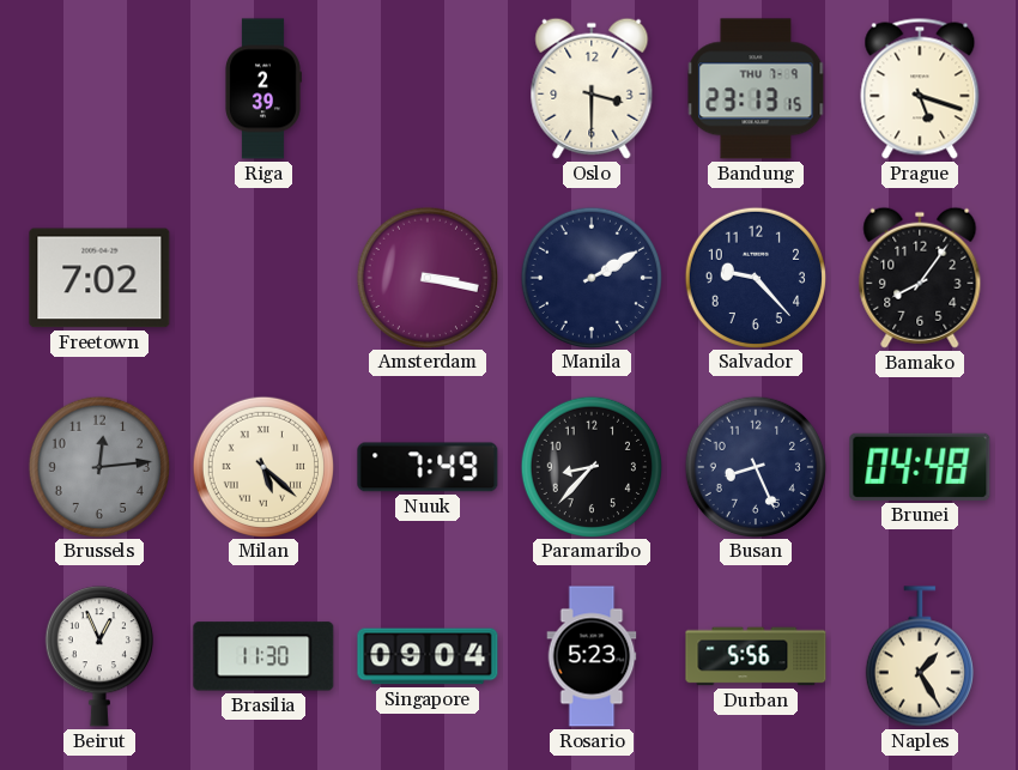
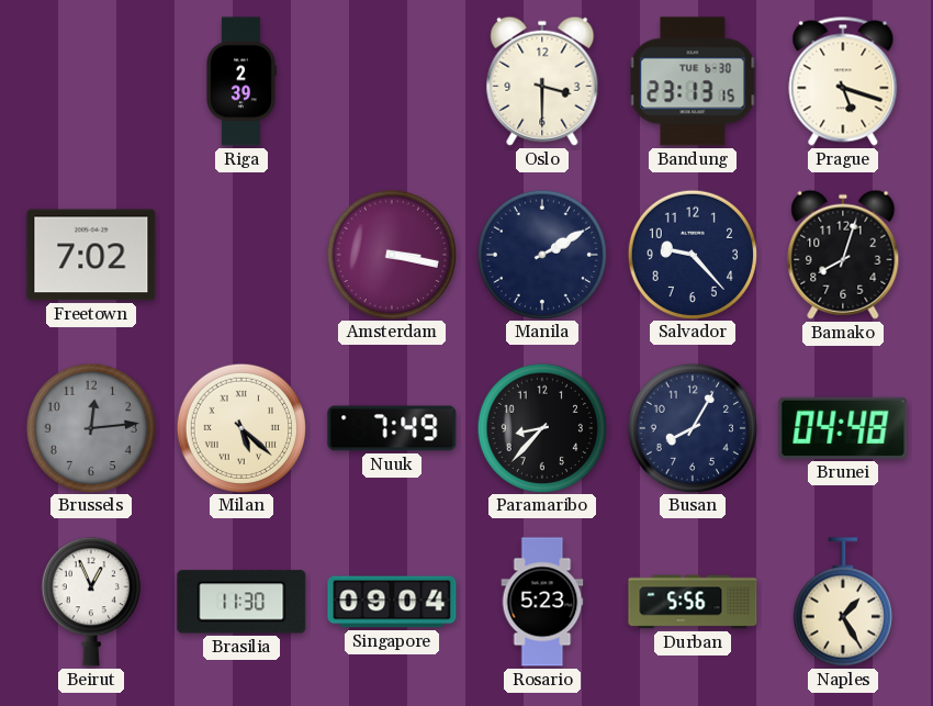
Bandung date: THU 7-9 -> TUE 6-30
Bamako: 8:06 -> 8:03
Busan: 8:26 -> 8:05
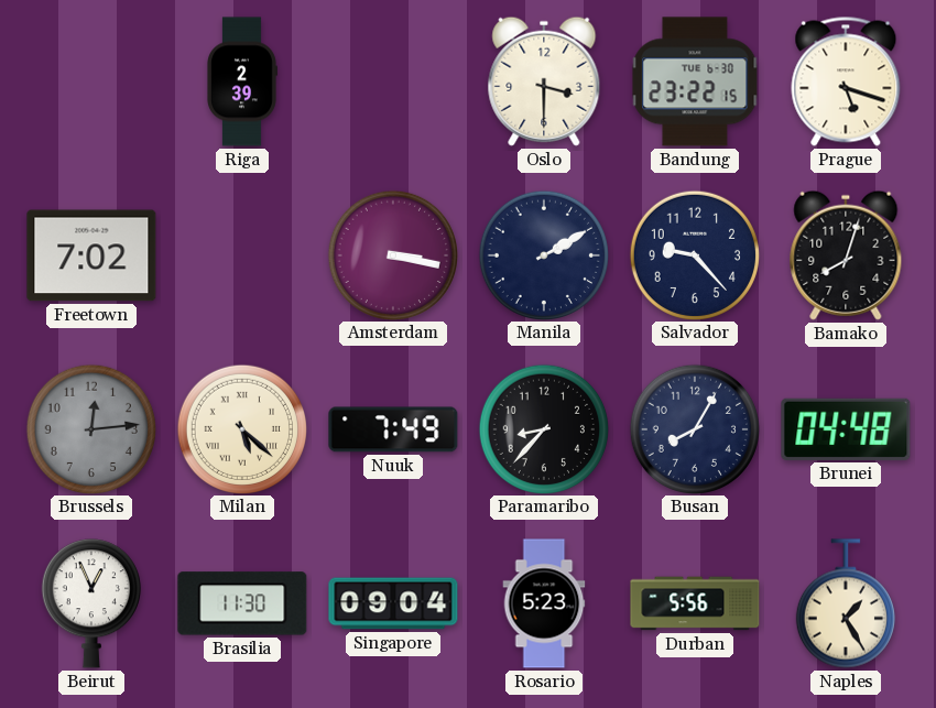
Bandung: 23:13 -> 23:22
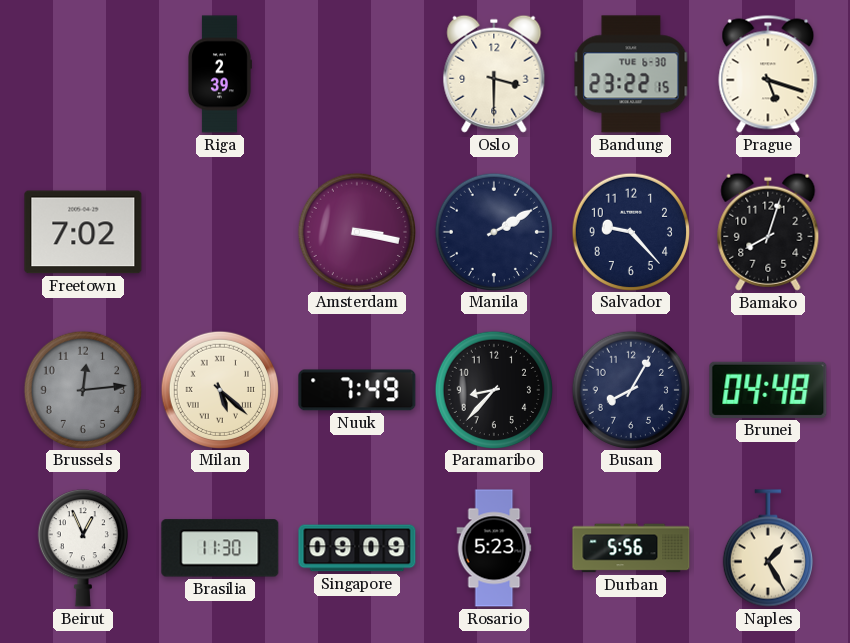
Singapore: 09:04 -> 09:09
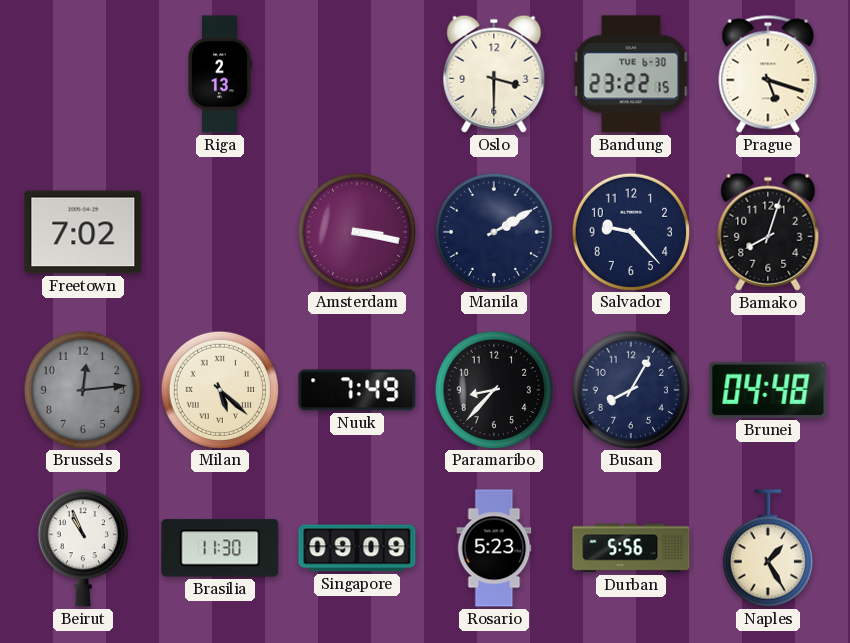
Riga: 2:39 -> 2:13
Beirut: 12:56 -> 10:56
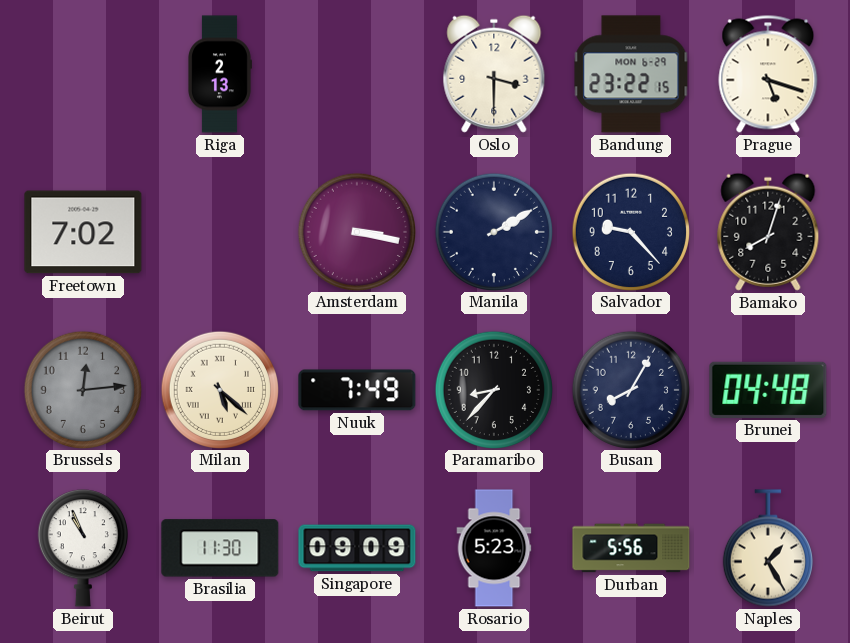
Bandung date: TUE 6-30 -> MON 6-29
